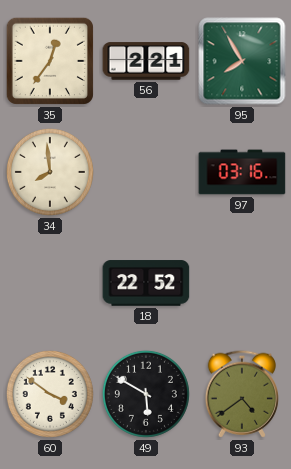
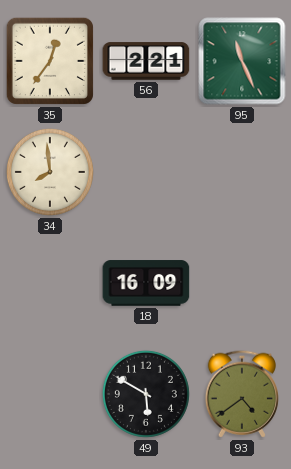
95: 7:55 -> 11:26
97: 03:16 -> none
18: 22:52 -> 16:09
60: 3:51 -> none
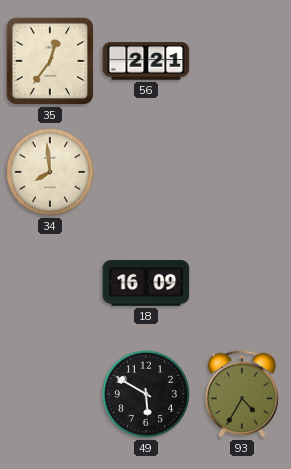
95: 11:26 -> none
93: 4:39 -> 4:35
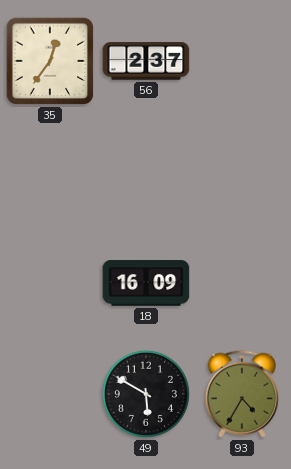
56: 2:21 -> 2:37
34: 7:59 -> none
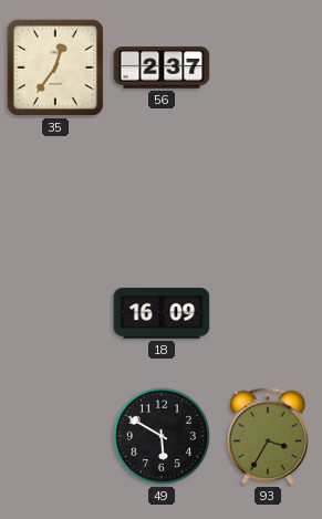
93: 4:35 -> 3:35
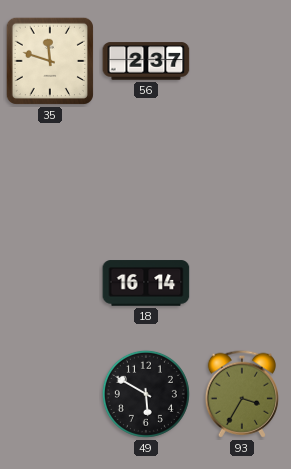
35: 12:36 -> 11:48
18: 16:09 -> 16:14
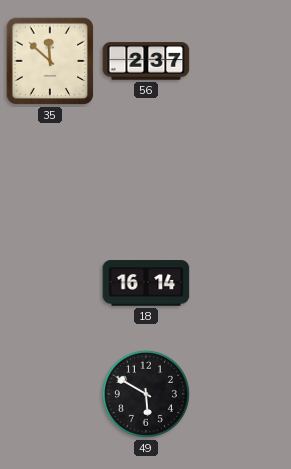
35: 11:48 -> 11:52
93: 3:35 -> none
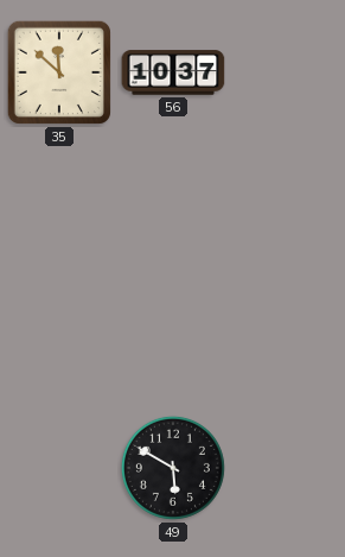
56: 2:37 -> 10:37
18: 16:14 -> none
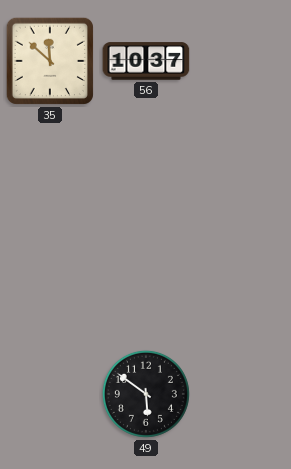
49: 5:50 -> 5:51
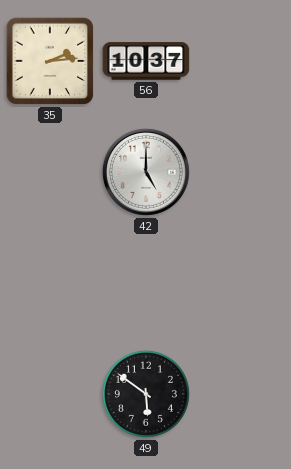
35: 11:52 -> 2:14
42: none -> 5:00
